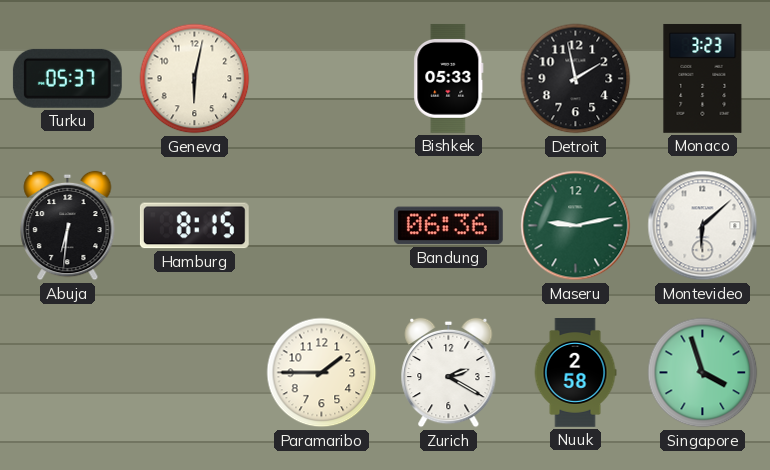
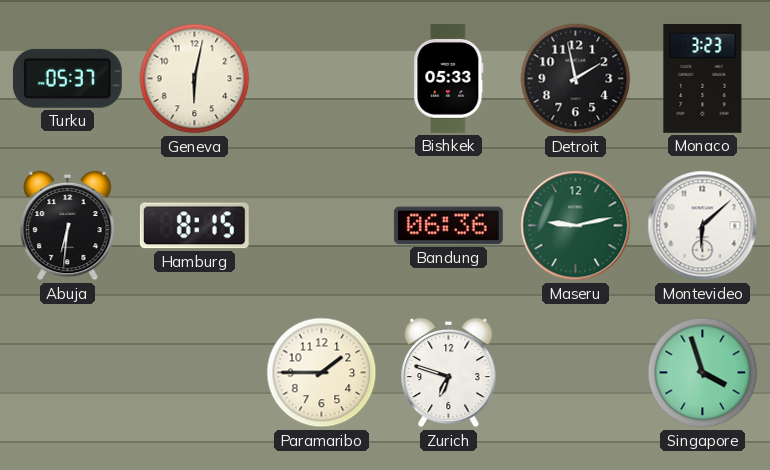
Zurich: 2:20 -> 6:48
Nuuk: 2:58 -> none
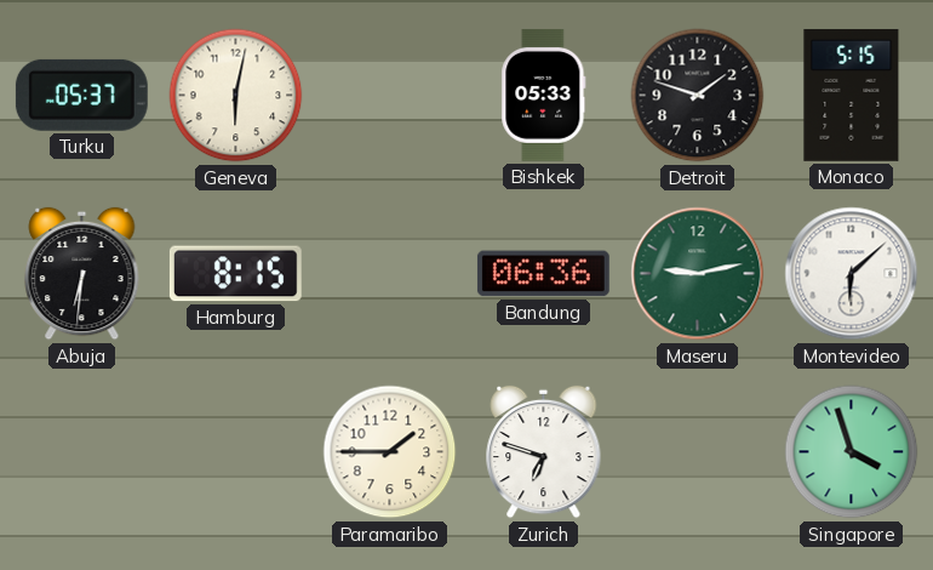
Detroit: 1:58 -> 1:48
Monaco: 3:23 -> 5:15
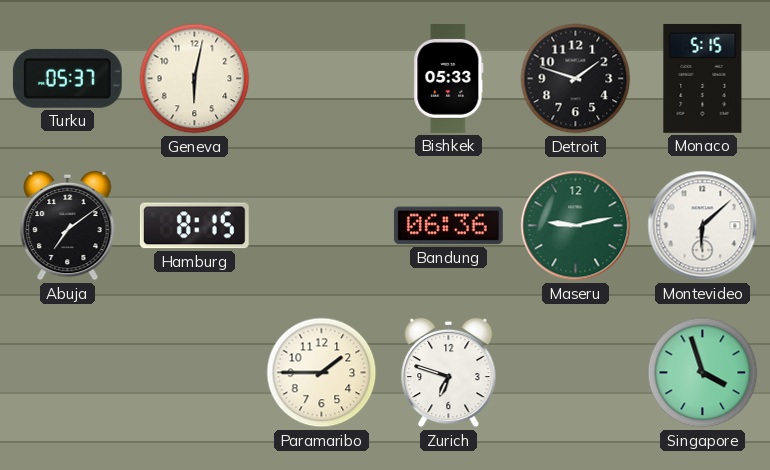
Abuja: 6:31 -> 7:09
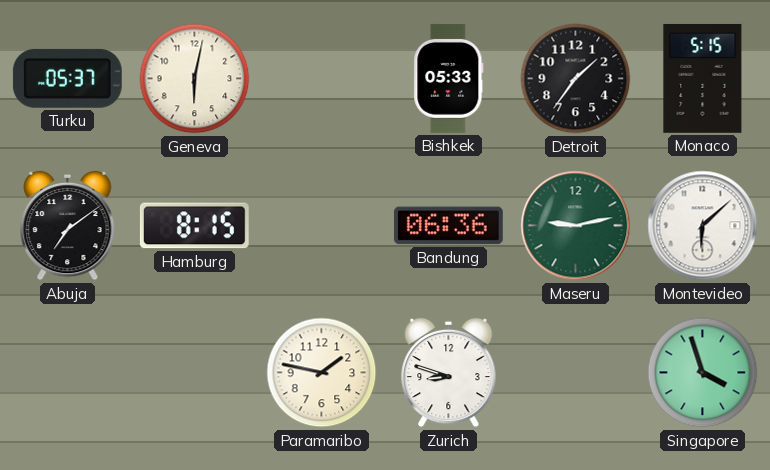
Detroit: 1:48 -> 1:36
Paramaribo: 1:45 -> 1:47
Zurich: 6:48 -> 8:48
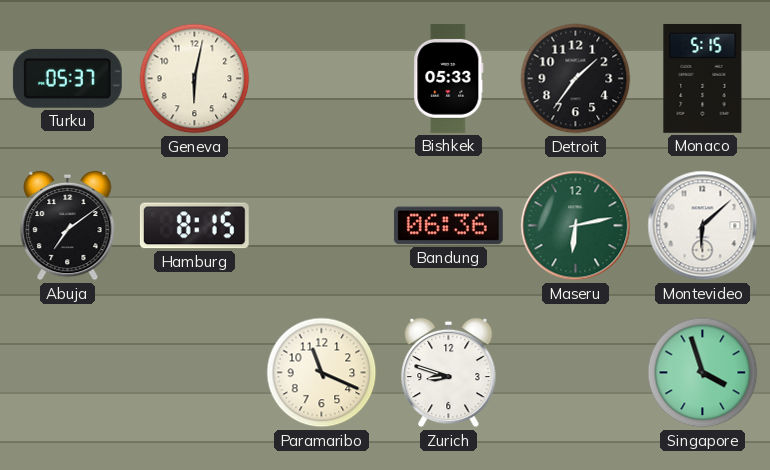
Maseru: 9:13 -> 6:13
Paramaribo: 1:47 -> 11:19
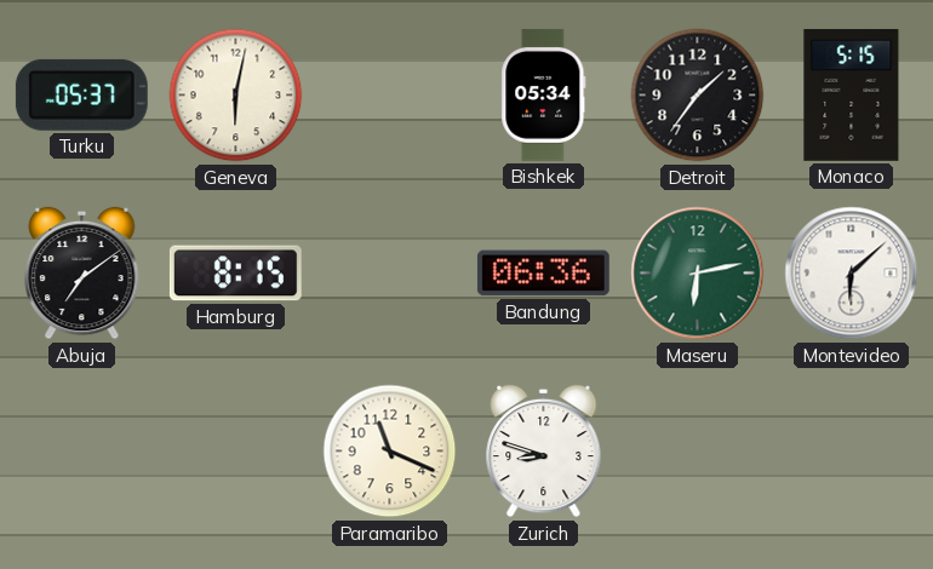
Bishkek: 05:33 -> 05:34
Singapore: 3:57 -> none
